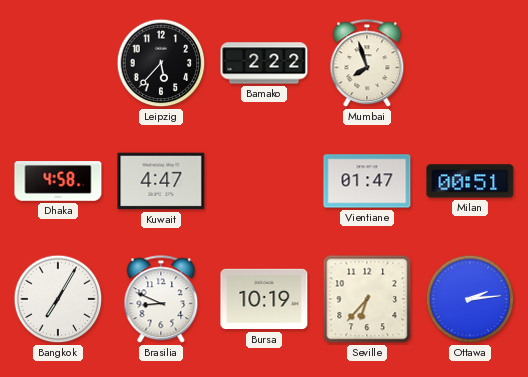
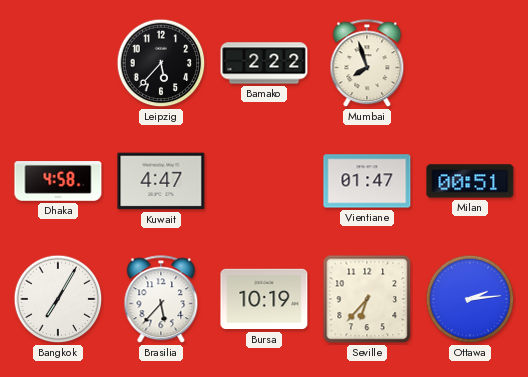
Brasilia: 8:49 -> 5:37
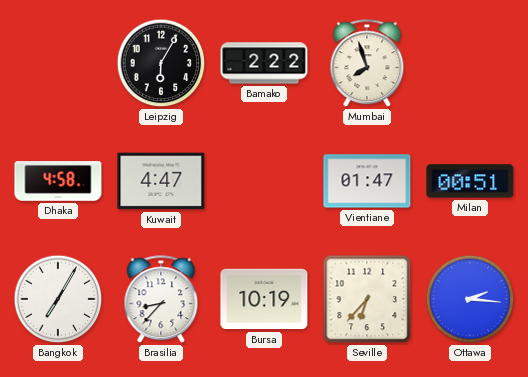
Leipzig: 5:37 -> 6:05
Brasilia: 5:37 -> 8:37
Ottawa: 2:14 -> 2:16
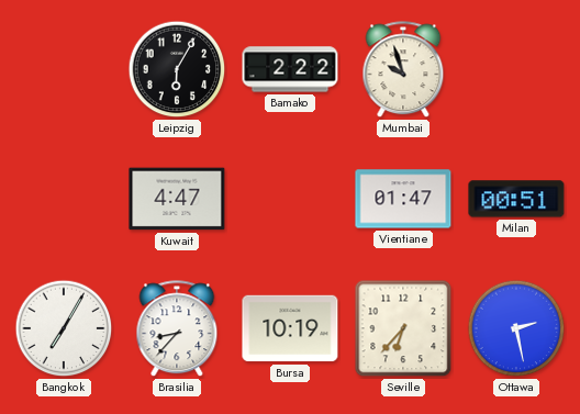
Mumbai: 7:57 -> 9:57
Dhaka: 4:58 -> none
Ottawa: 2:16 -> 2:28
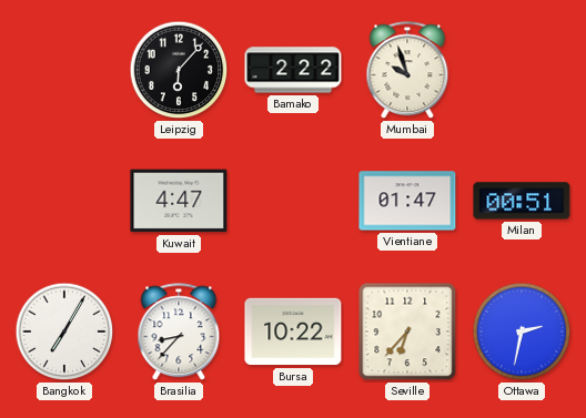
Leipzig: 6:05 -> 6:07
Bursa: 10:19 -> 10:22
Ottawa: 2:28 -> 2:32
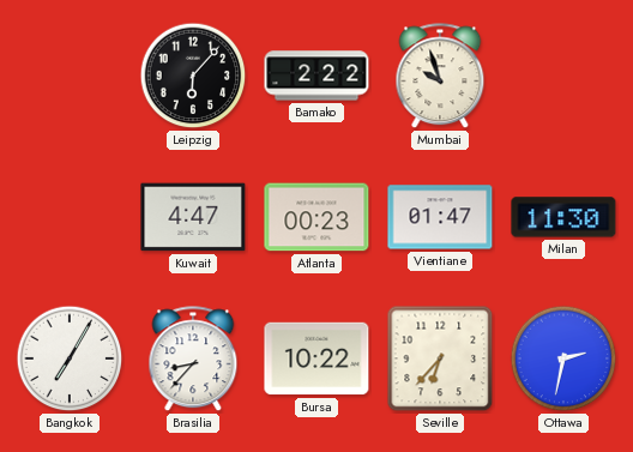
Atlanta: none -> 00:23
Milan: 00:51 -> 11:30
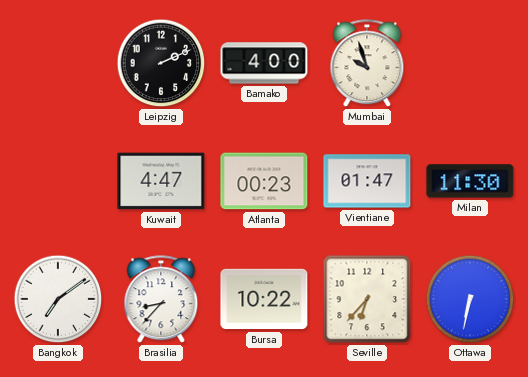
Leipzig: 6:07 -> 2:11
Bamako: 2:22 -> 4:00
Bangkok: 7:05 -> 7:09
Ottawa: 2:32 -> 6:32
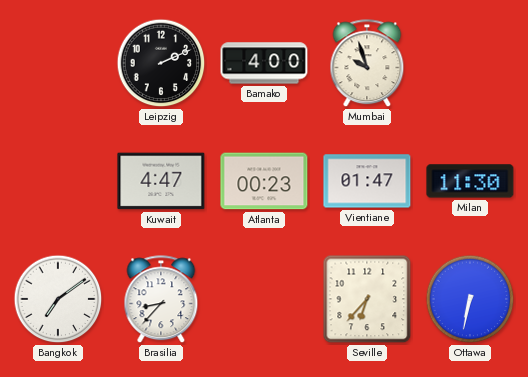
Bursa: 10:22 -> none
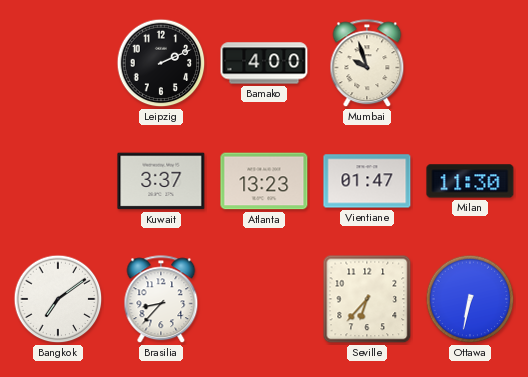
Kuwait: 4:47 -> 3:37
Atlanta: 00:23 -> 13:23
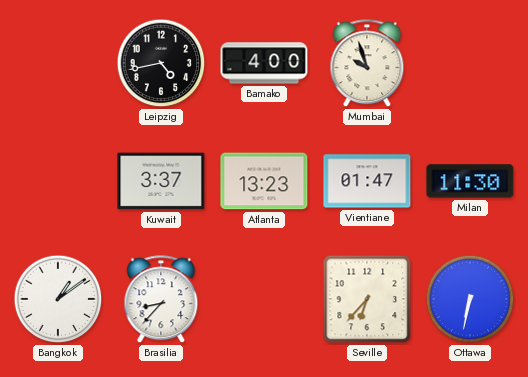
Leipzig: 2:11 -> 4:43
Bangkok: 7:09 -> 1:09
